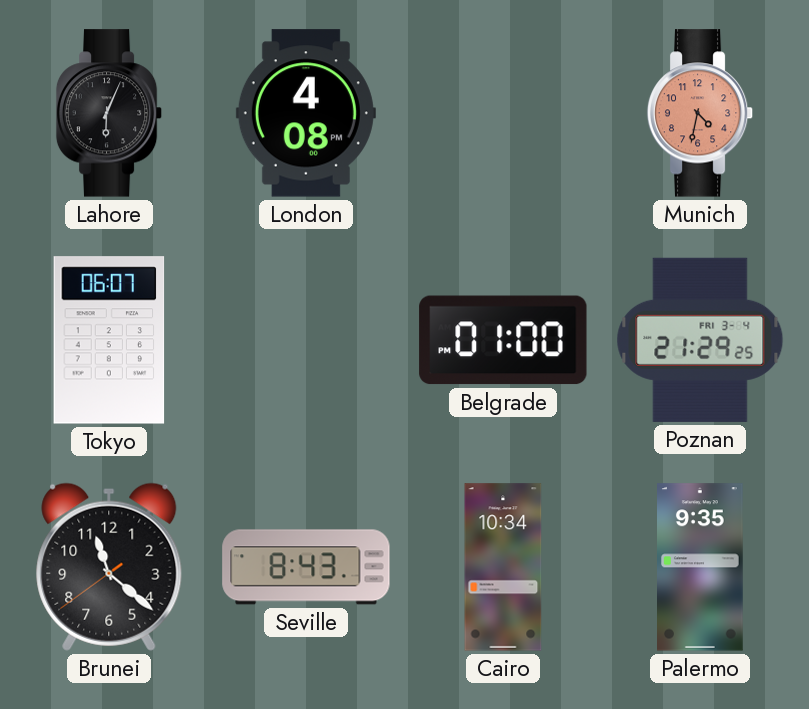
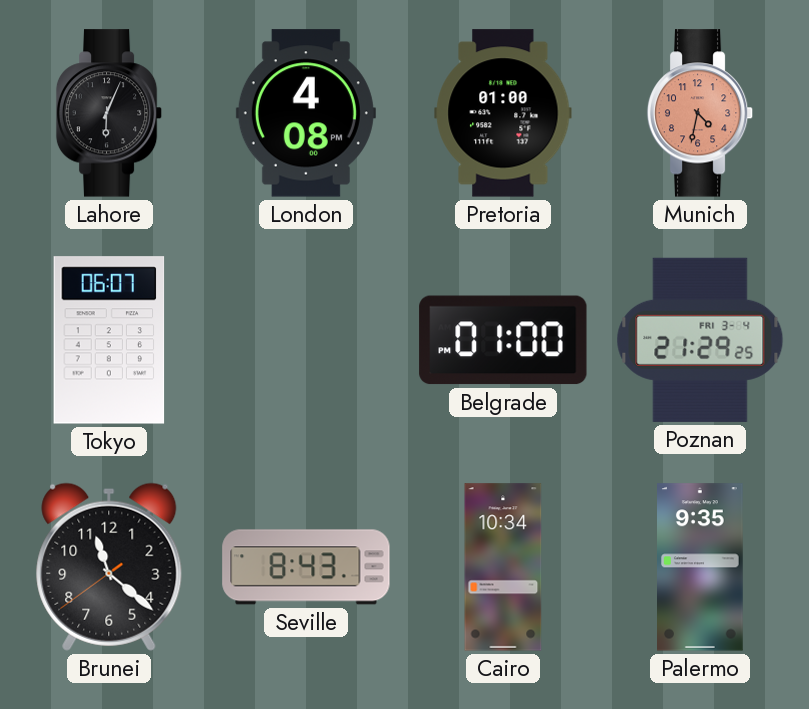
Pretoria: none -> 01:00
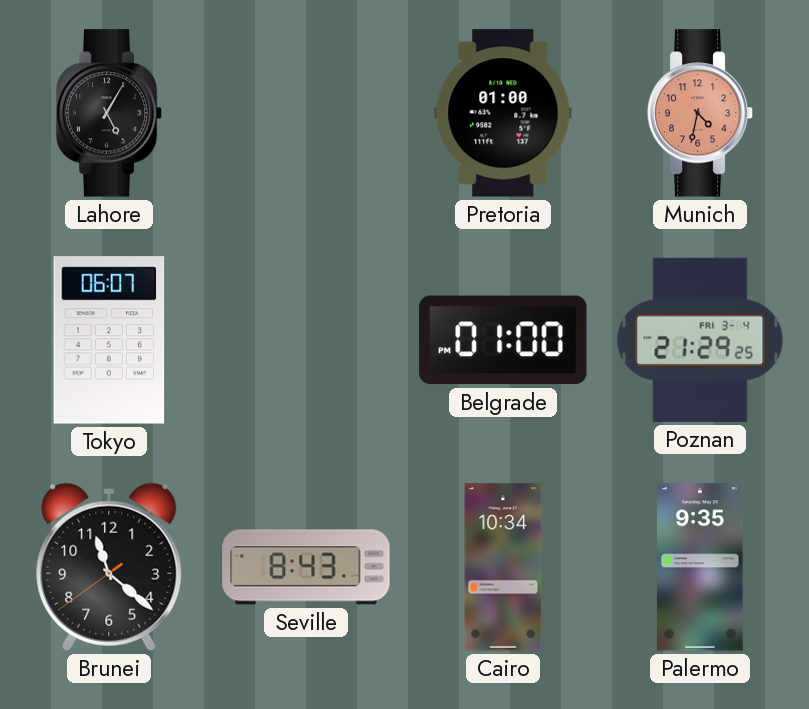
Lahore: 6:04 -> 5:05
London: 4:08 -> none
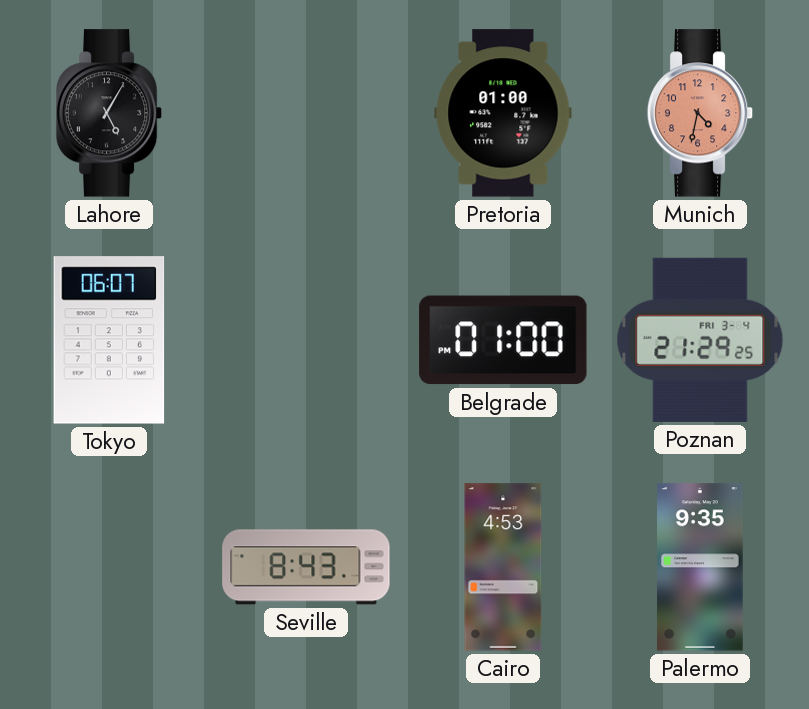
Brunei: 11:21 -> none
Cairo: 10:34 -> 4:53
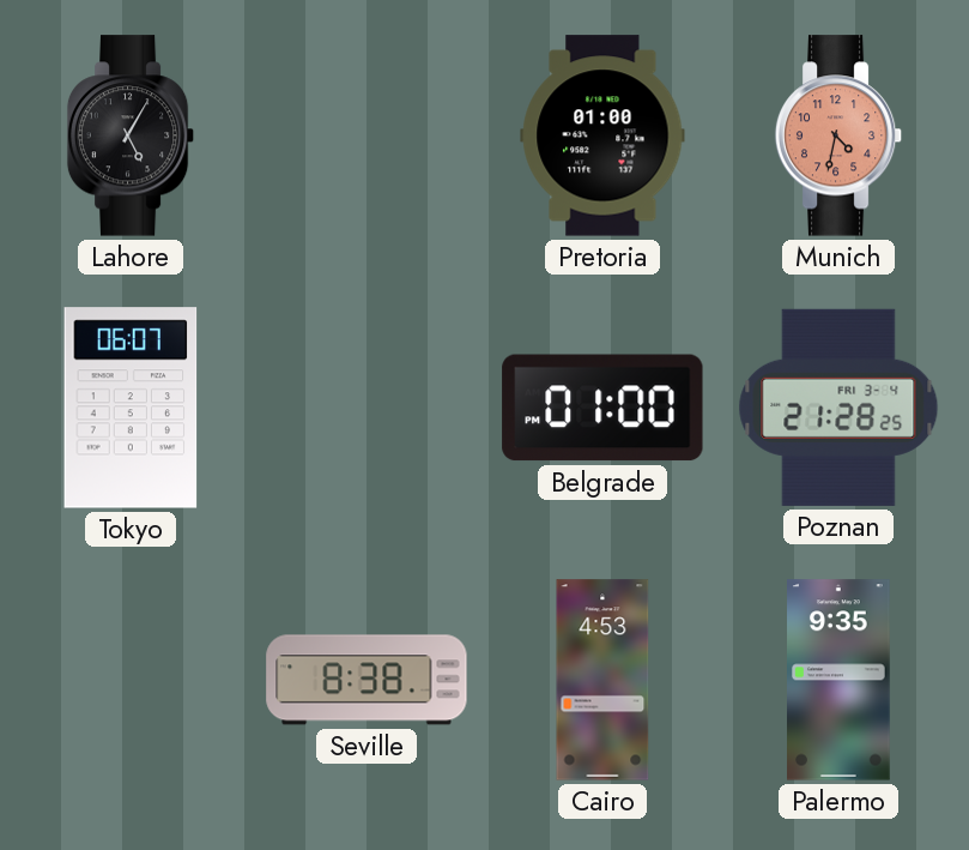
Poznan: 21:29 -> 21:28
Seville: 8:43 -> 8:38
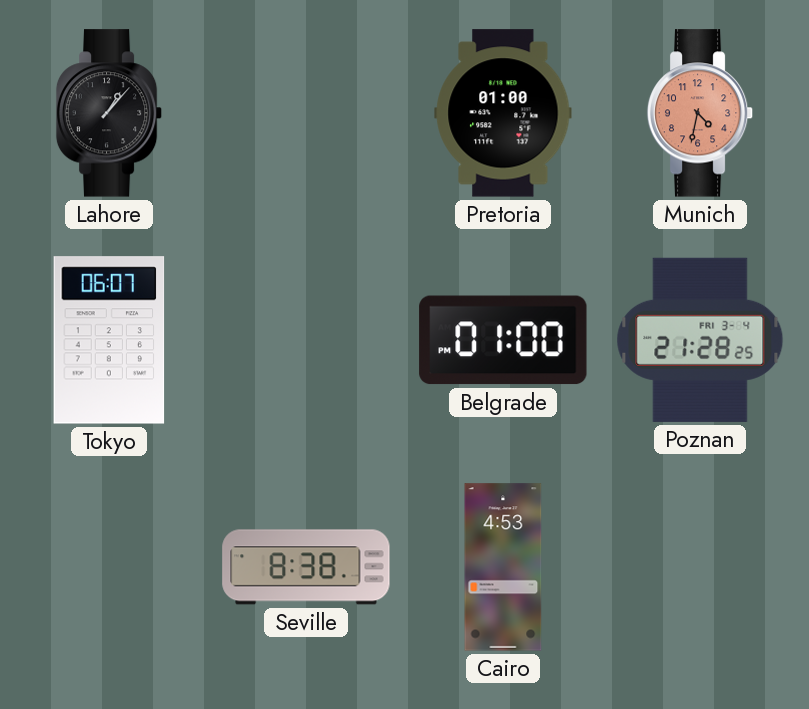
Lahore: 5:05 -> 1:07
Palermo: 9:35 -> none
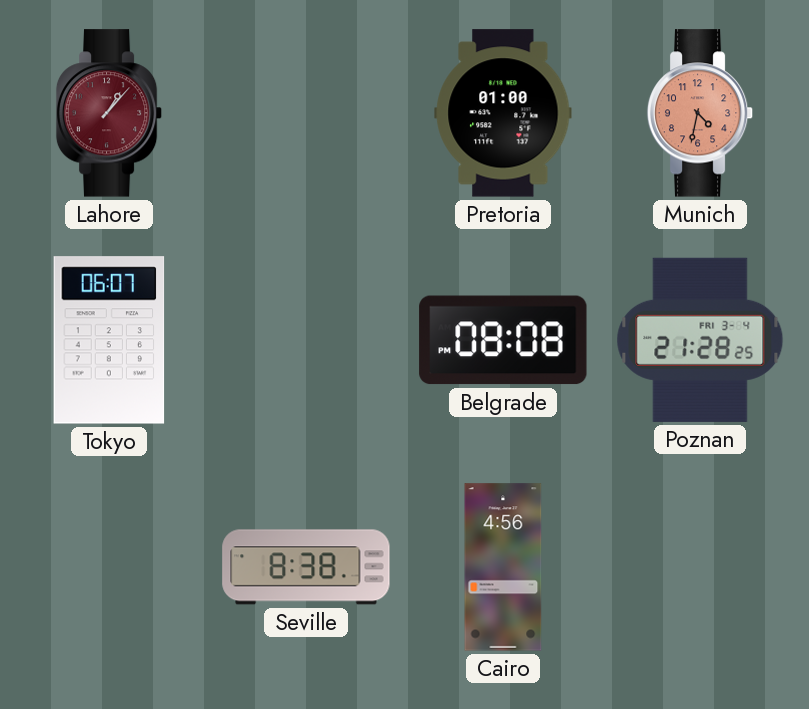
Lahore dial: black -> burgundy
Belgrade: 01:00 -> 08:08
Cairo: 4:53 -> 4:56
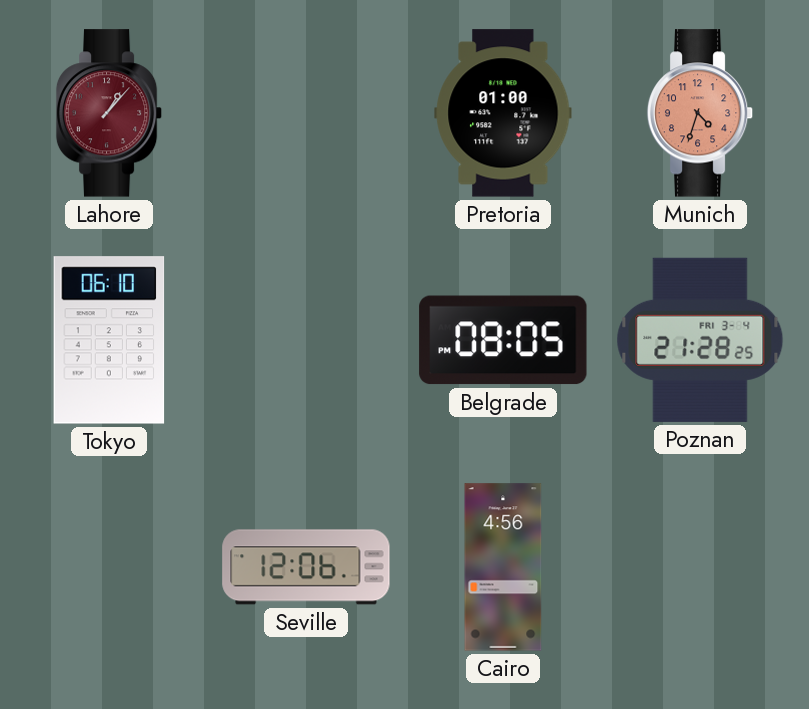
Munich: 4:32 -> 4:33
Tokyo: 06:07 -> 06:10
Belgrade: 08:08 -> 08:05
Seville: 8:38 -> 12:06
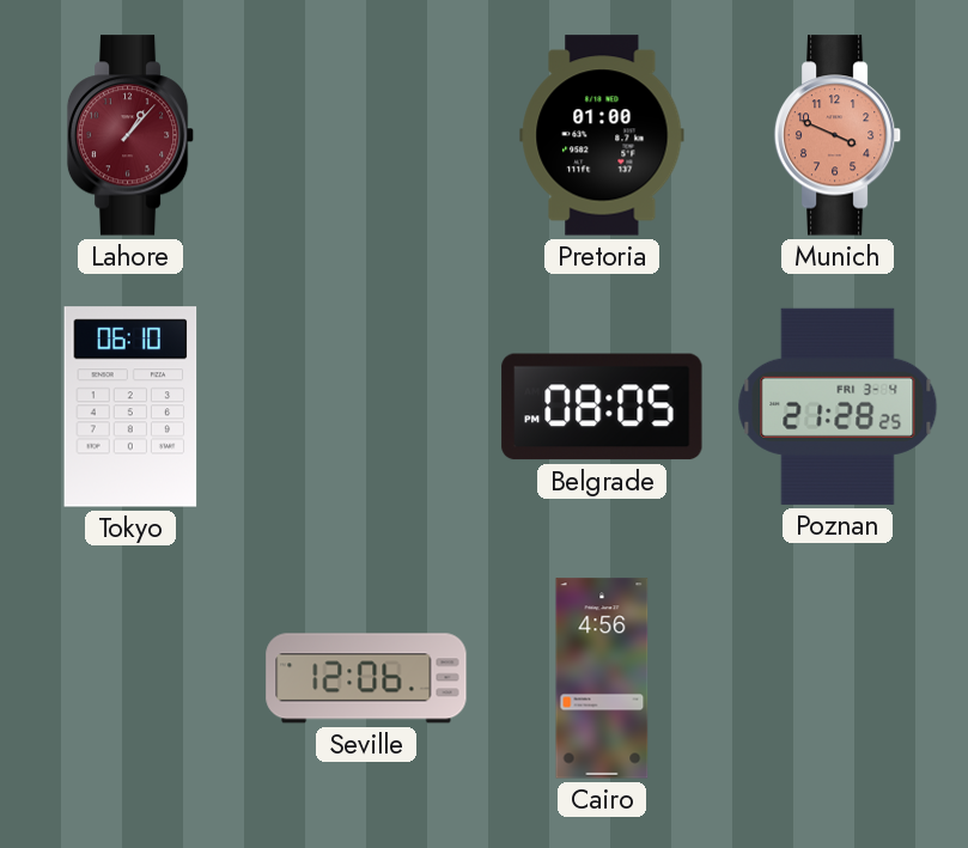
Munich: 4:33 -> 3:49
